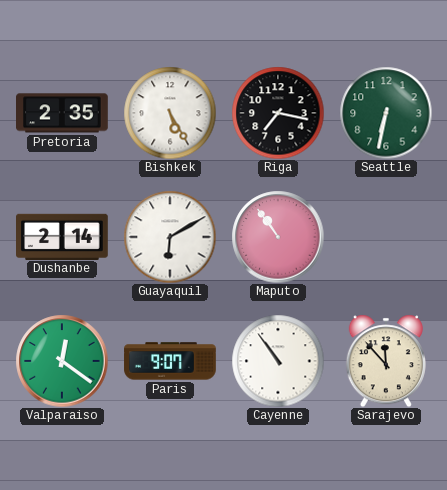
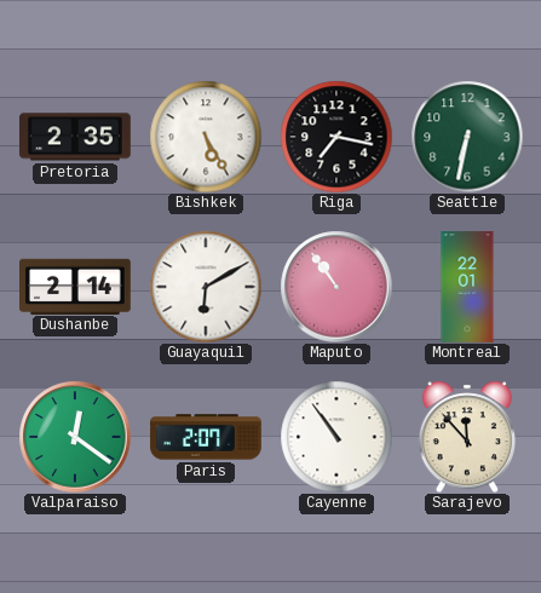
Montreal: none -> 22:01
Paris: 9:07 -> 2:07
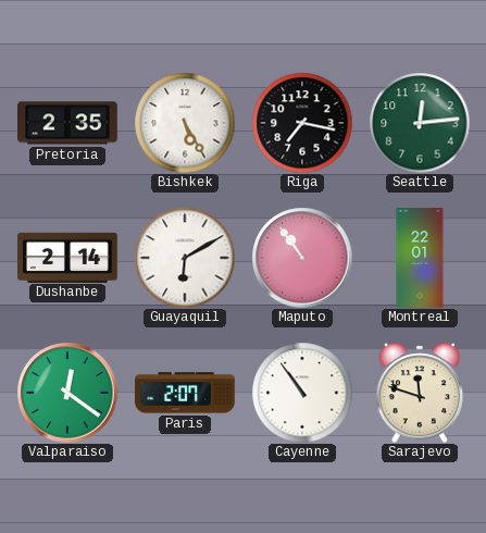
Seattle: 6:32 -> 12:14
Sarajevo: 11:53 -> 11:48
